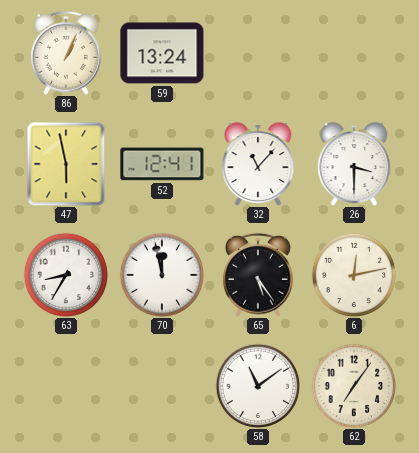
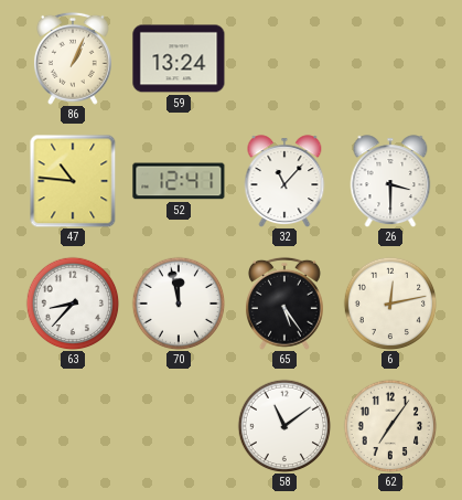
47: 5:58 -> 10:46
63: 8:35 -> 8:37
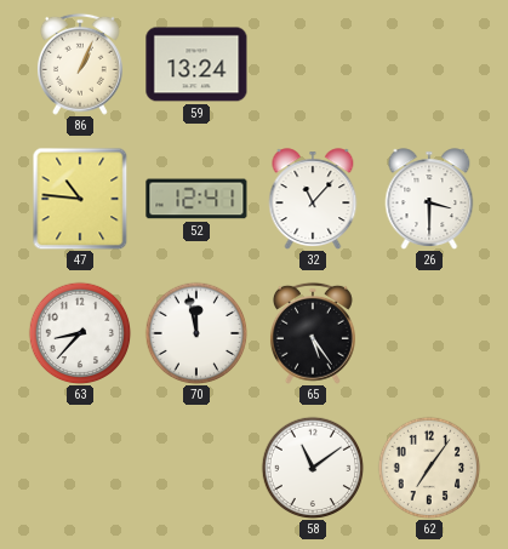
6: 12:13 -> none
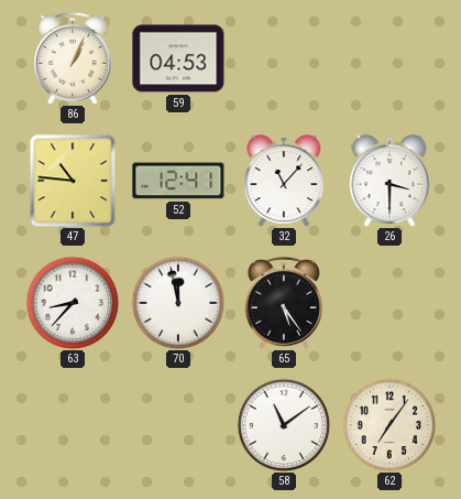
59: 13:24 -> 04:53
